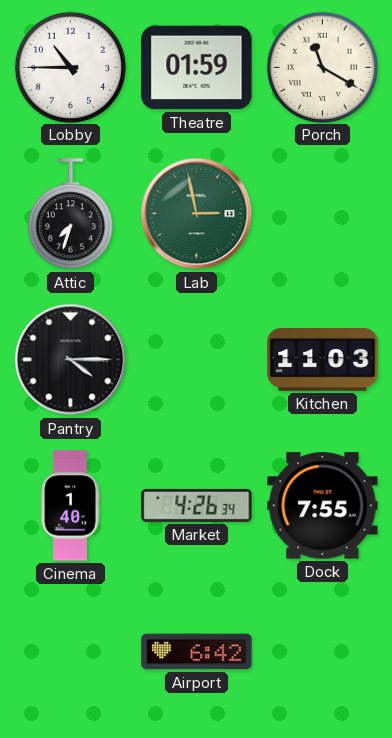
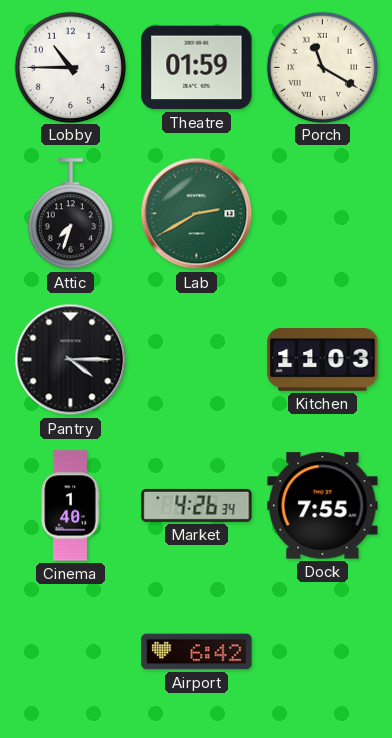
Lab: 2:58 -> 2:40
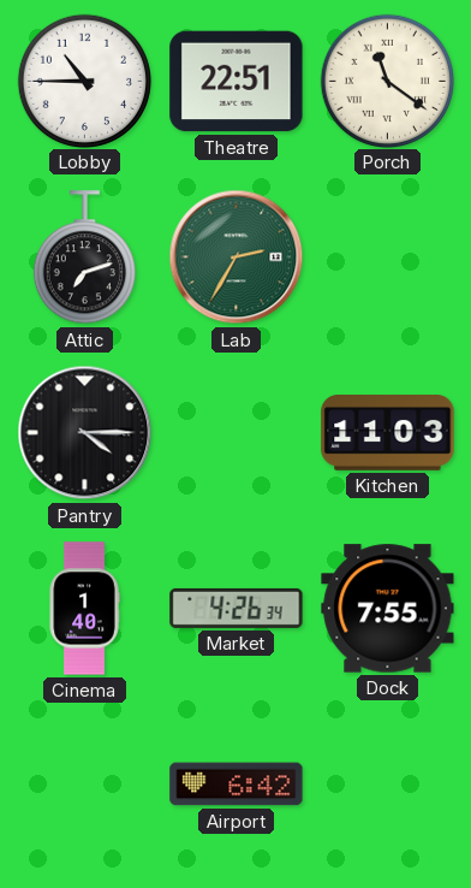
Theatre: 01:59 -> 22:51
Porch: 11:20 -> 11:21
Attic: 7:33 -> 7:12
Lab: 2:40 -> 2:35
